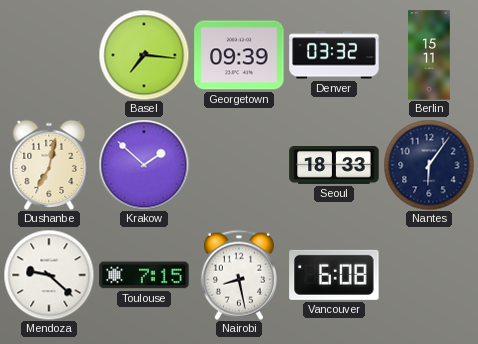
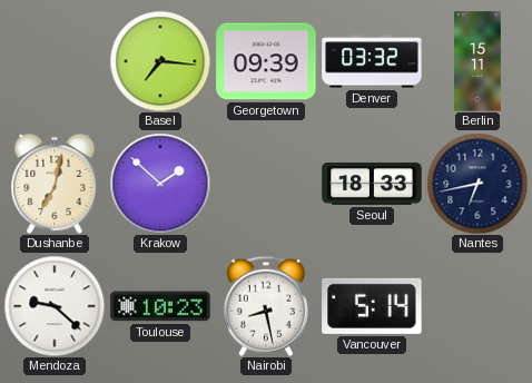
Nantes: 6:06 -> 6:43
Toulouse: 7:15 -> 10:23
Vancouver: 6:08 -> 5:14
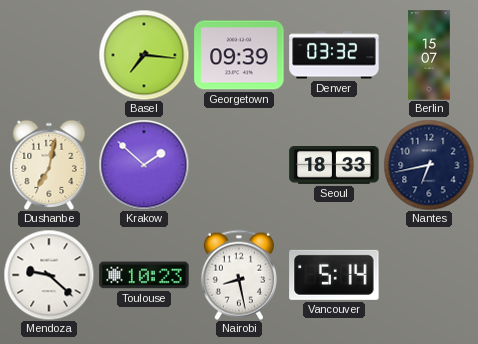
Berlin: 15:11 -> 15:07
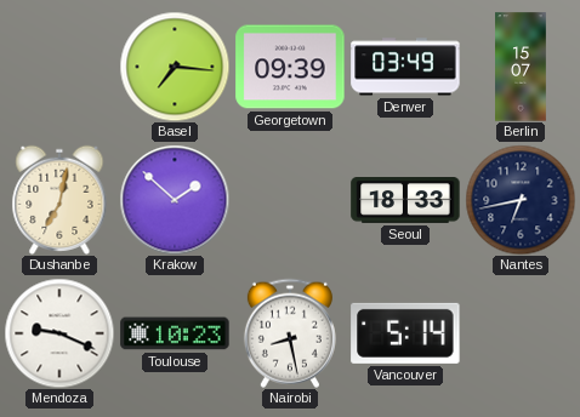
Denver: 03:32 -> 03:49
Mendoza: 9:22 -> 9:19
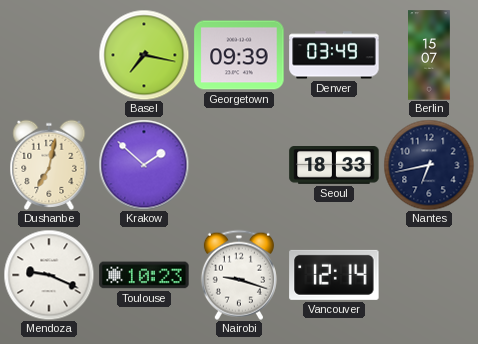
Basel: 7:16 -> 7:17
Nairobi: 8:28 -> 9:18
Vancouver: 5:14 -> 12:14
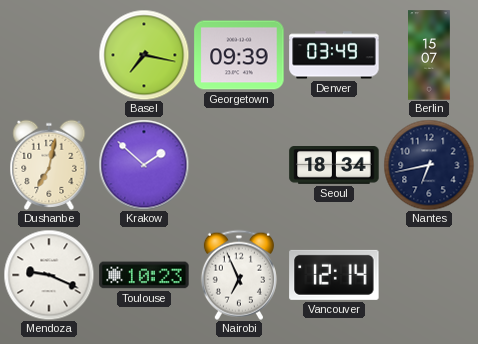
Seoul: 18:33 -> 18:34
Nairobi: 9:18 -> 6:56
